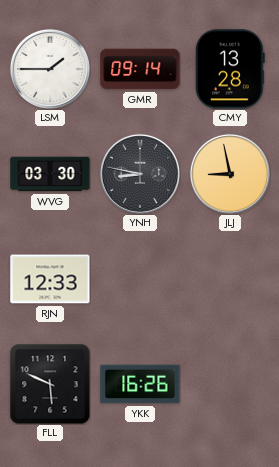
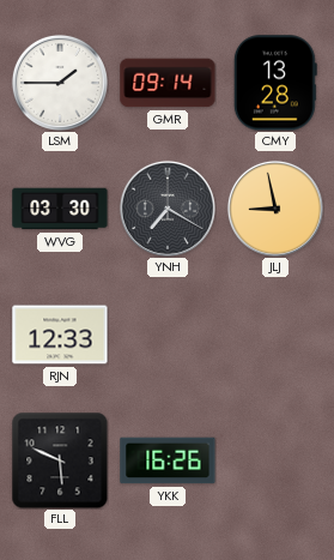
YNH: 8:47 -> 7:20
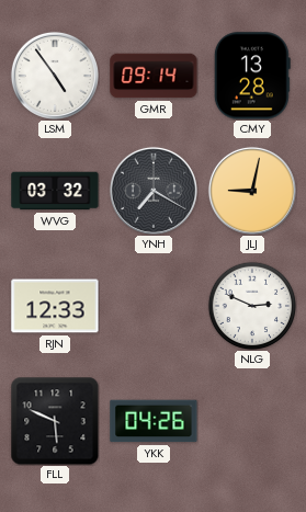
LSM: 1:45 -> 4:54
WVG: 03:30 -> 03:32
JLJ: 8:58 -> 9:02
NLG: none -> 2:49
YKK: 16:26 -> 04:26
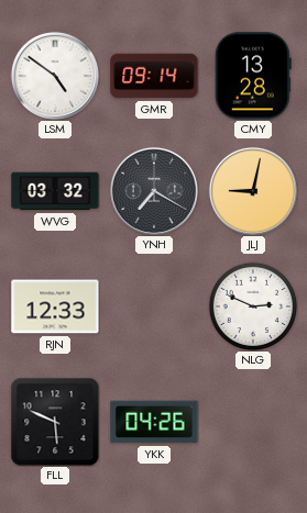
LSM: 4:54 -> 4:51
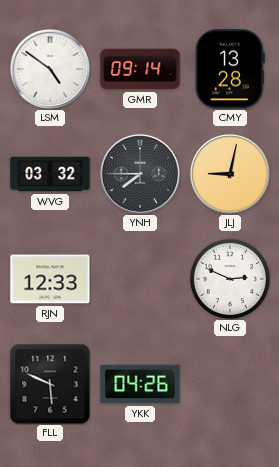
YNH: 7:20 -> 7:45
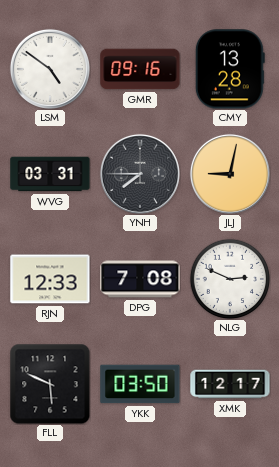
GMR: 09:14 -> 09:16
WVG: 03:32 -> 03:31
DPG: none -> 7:08
YKK: 04:26 -> 03:50
XMK: none -> 12:17
